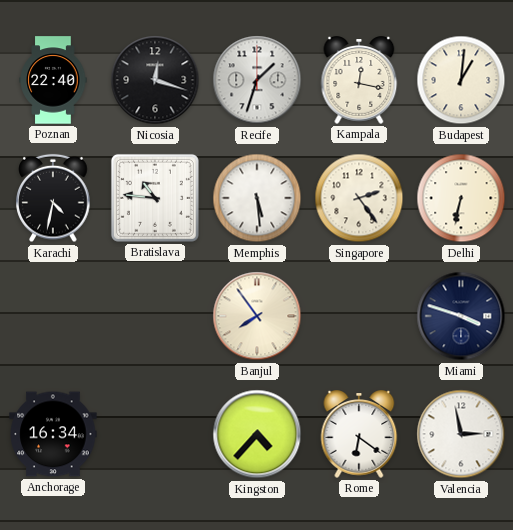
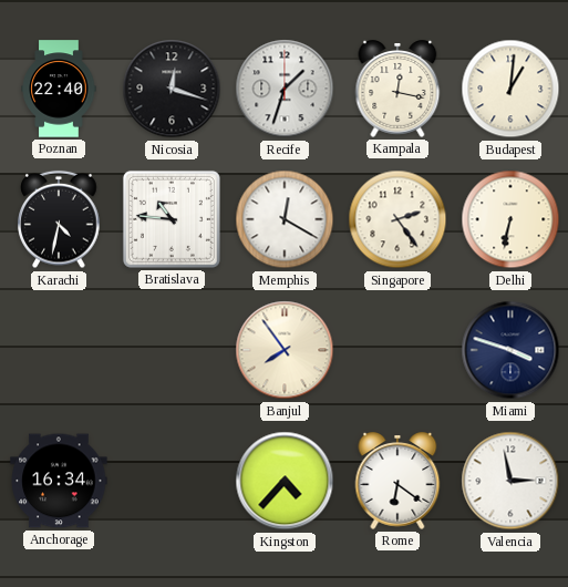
Memphis: 5:29 -> 12:20
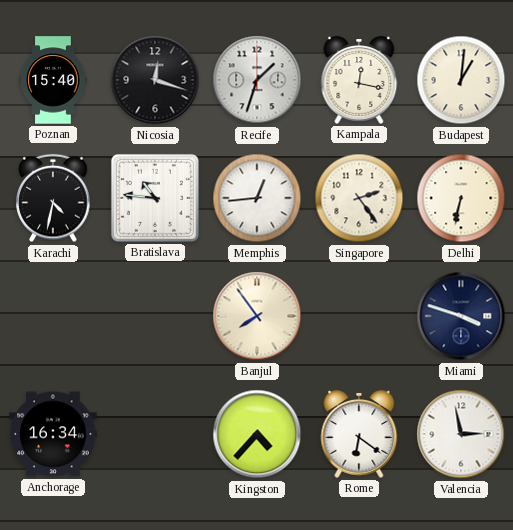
Poznan: 22:40 -> 15:40
Memphis: 12:20 -> 12:44
